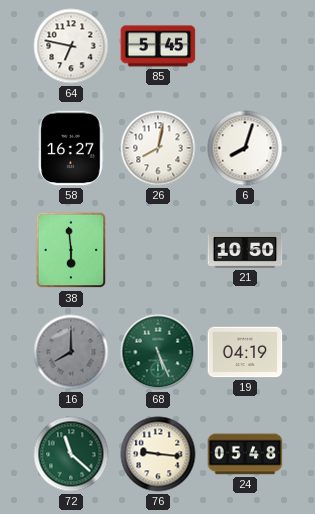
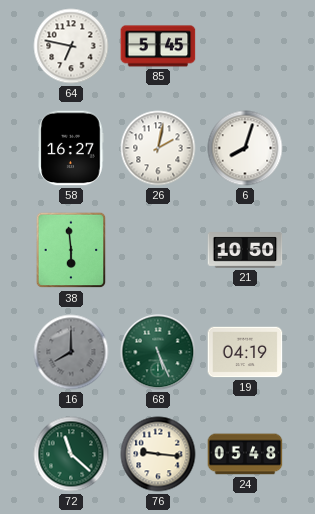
26: 8:02 -> 2:02
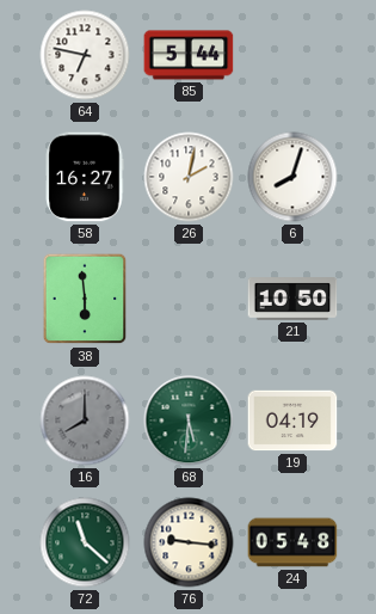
85: 5:45 -> 5:44
68: 5:26 -> 5:31
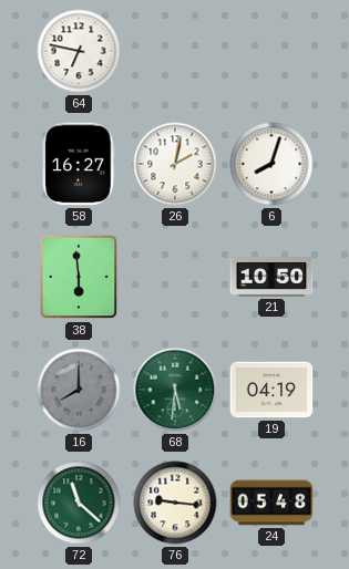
85: 5:44 -> none
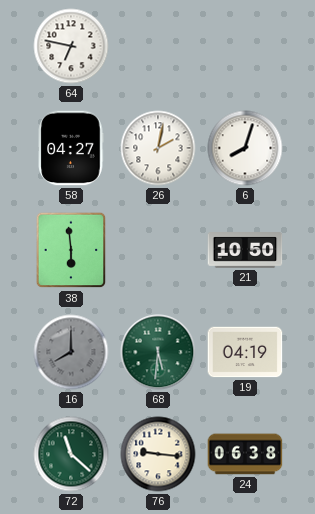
58: 16:27 -> 04:27
24: 05:48 -> 06:38
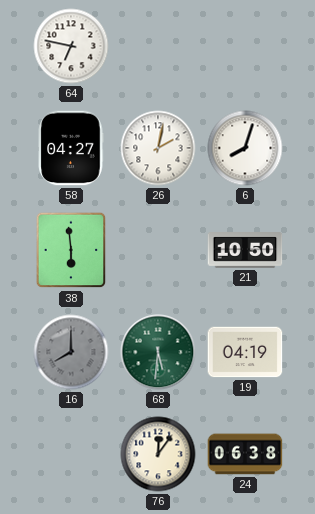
72: 11:22 -> none
76: 9:16 -> 12:06
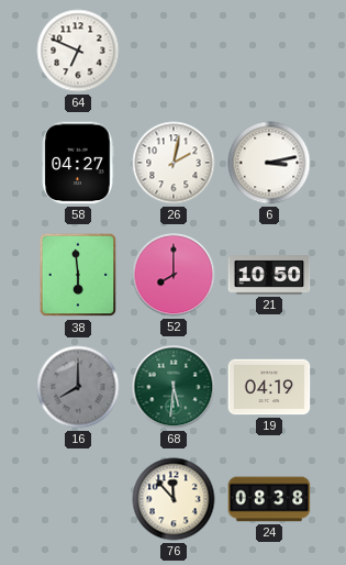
64: 6:47 -> 6:49
6: 8:03 -> 3:13
52: none -> 8:00
76: 12:06 -> 11:53
24: 06:38 -> 08:38
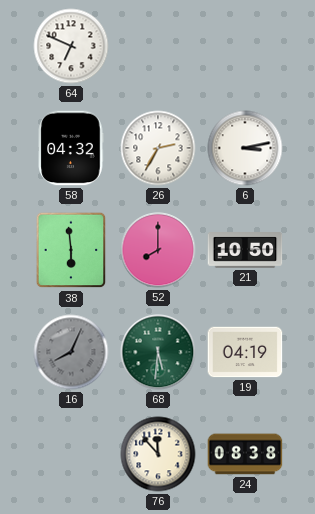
58: 04:27 -> 04:32
26: 2:02 -> 2:35
16: 8:00 -> 8:04
